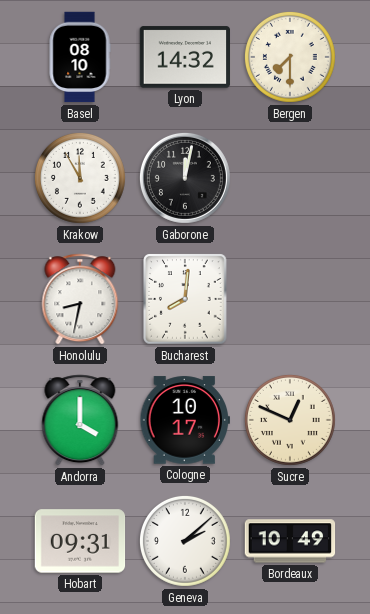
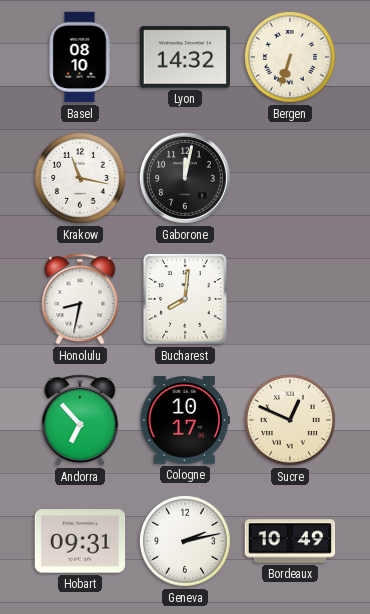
Bergen: 7:30 -> 6:33
Krakow: 11:55 -> 11:17
Andorra: 4:00 -> 6:53
Geneva: 2:08 -> 2:13
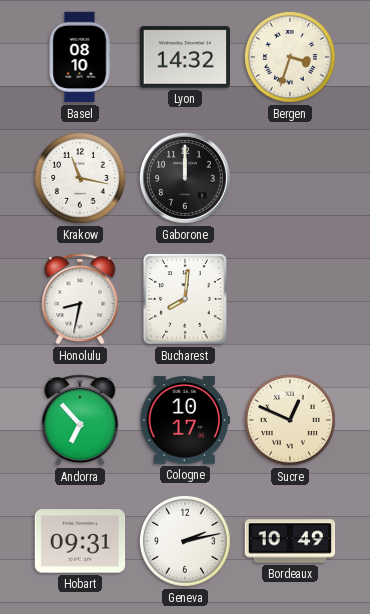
Bergen: 6:33 -> 3:33
Gaborone: 12:02 -> 12:00
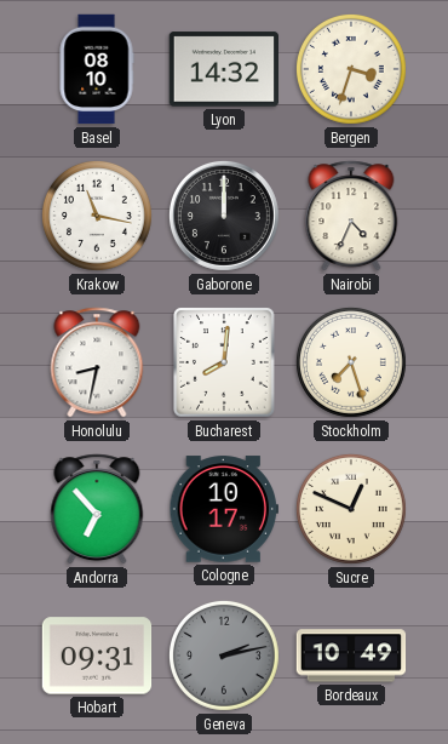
Nairobi: none -> 4:34
Stockholm: none -> 7:27
Geneva dial: white -> grey
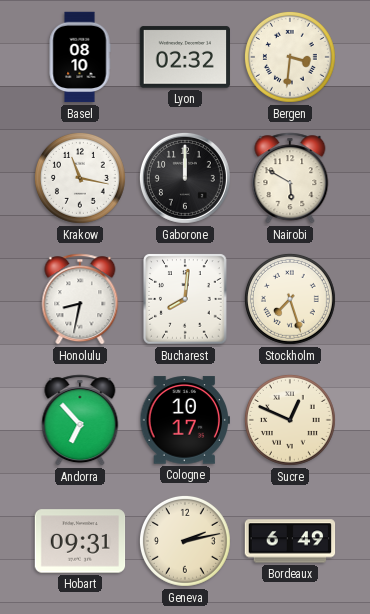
Lyon: 14:32 -> 02:32
Bergen: 3:33 -> 3:31
Nairobi: 4:34 -> 5:50
Geneva dial: grey -> cream
Bordeaux: 10:49 -> 6:49
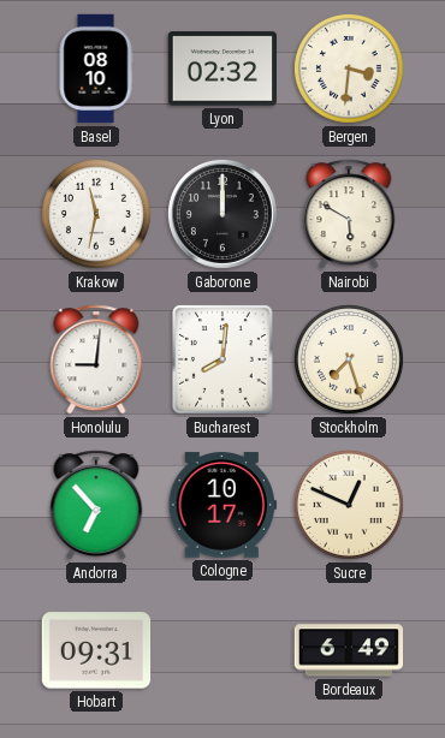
Krakow: 11:17 -> 11:32
Honolulu: 8:32 -> 9:01
Geneva: 2:13 -> none
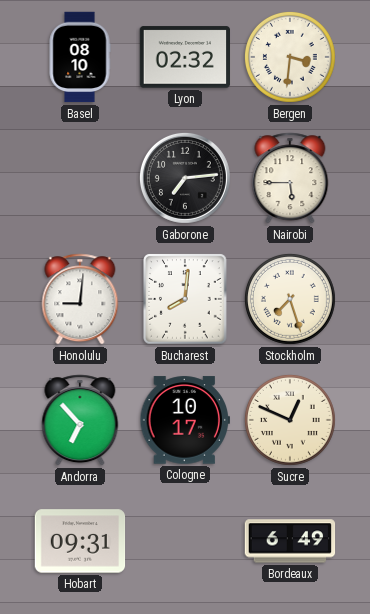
Krakow: 11:32 -> none
Gaborone: 12:00 -> 7:14
Nairobi: 5:50 -> 5:45
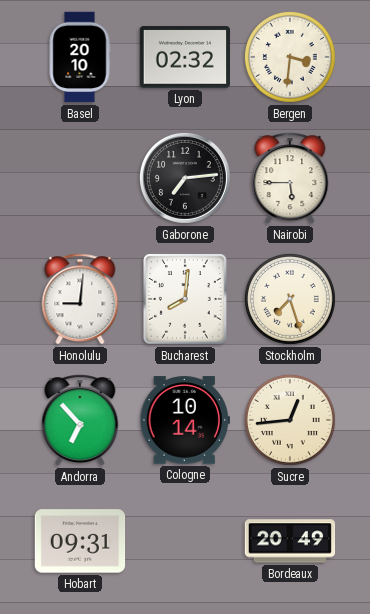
Basel: 08:10 -> 20:10
Cologne: 10:17 -> 10:14
Sucre: 12:49 -> 12:44
Bordeaux: 6:49 -> 20:49
